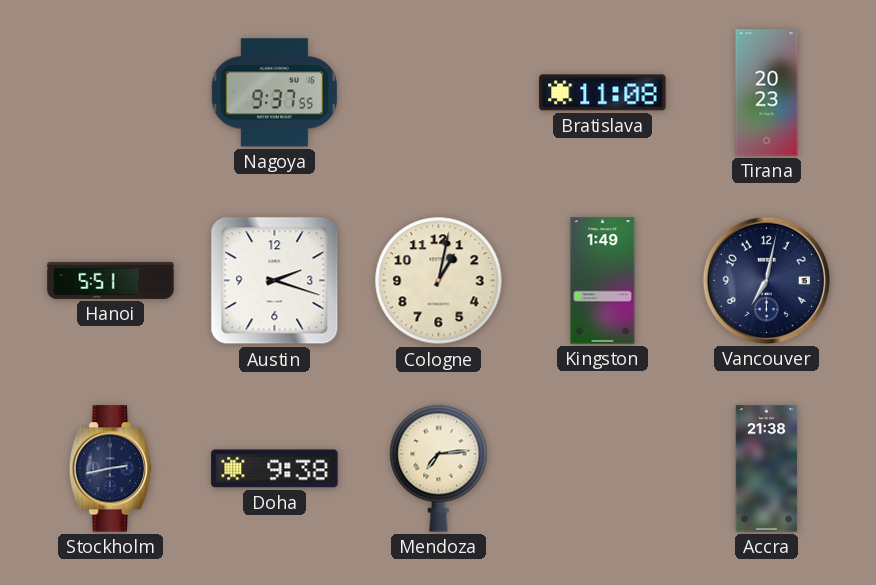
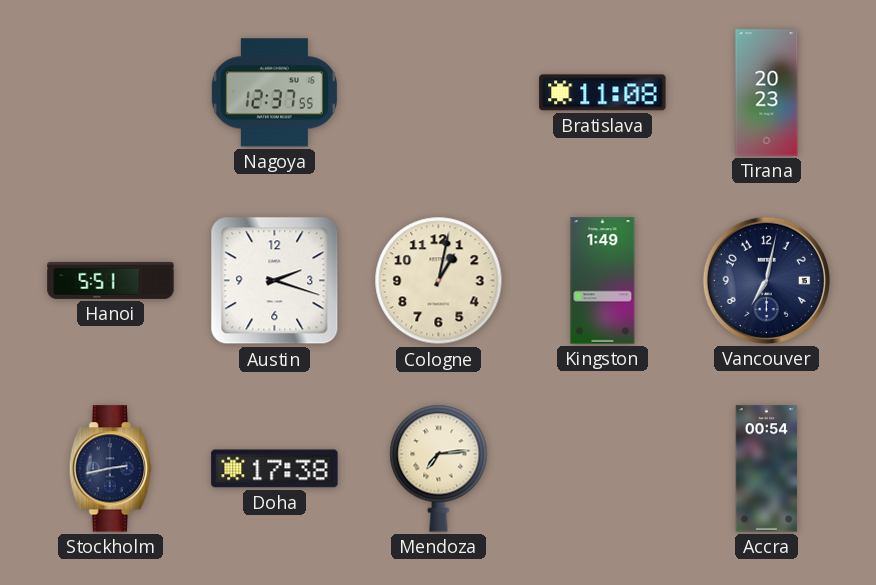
Nagoya: 9:37 -> 12:37
Doha: 9:38 -> 17:38
Accra: 21:38 -> 00:54
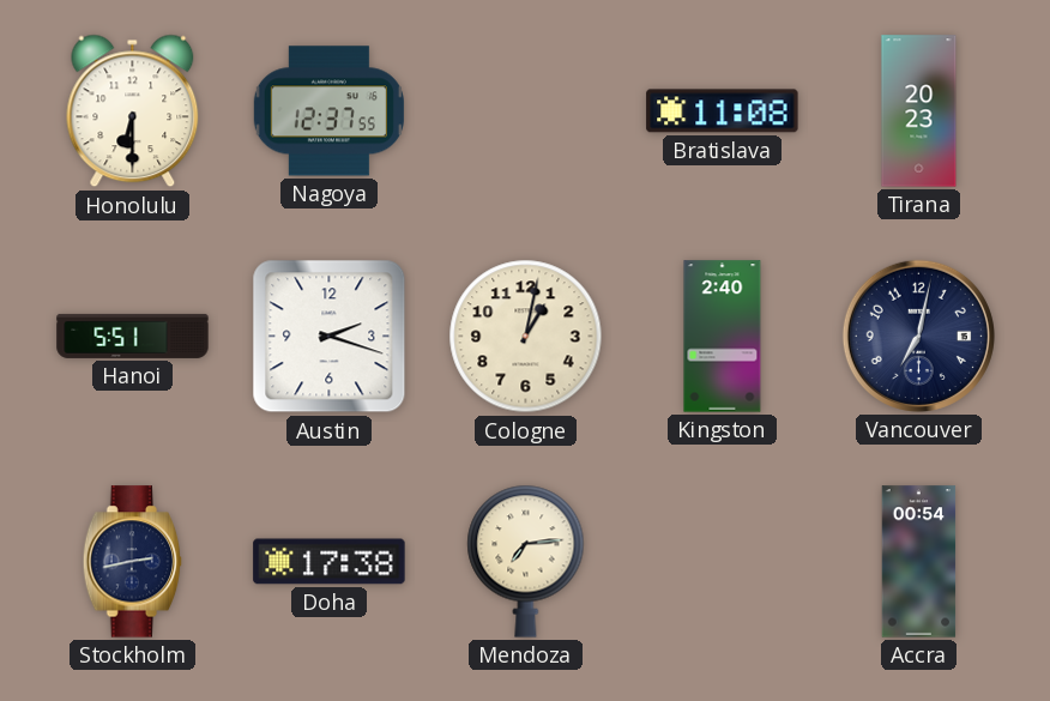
Honolulu: none -> 6:30
Kingston: 1:49 -> 2:40
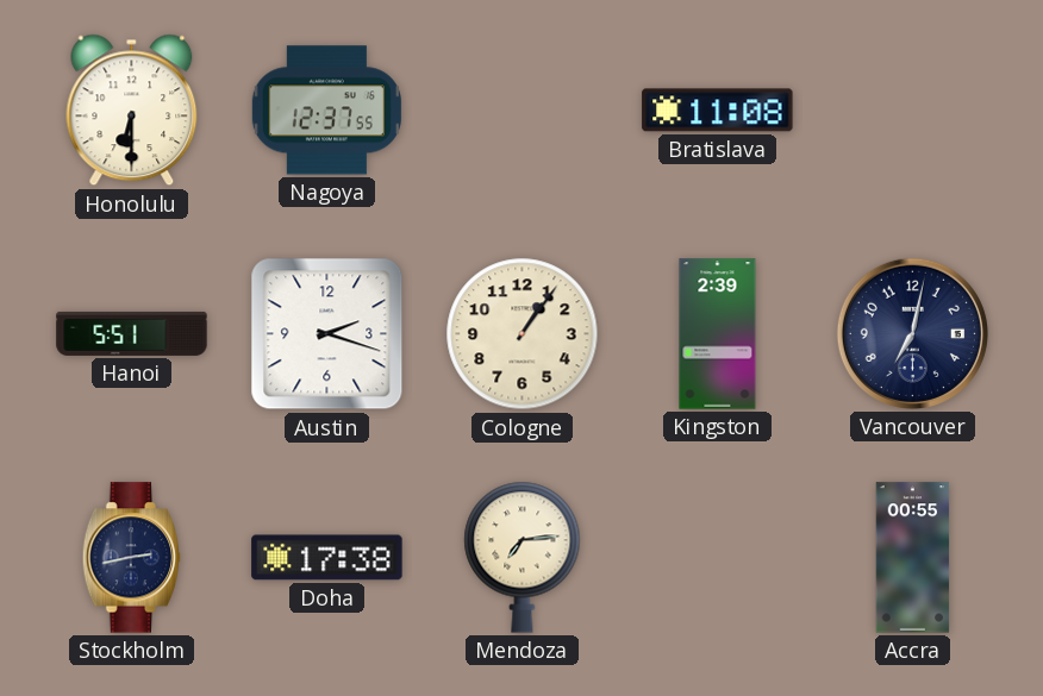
Tirana: 20:23 -> none
Cologne: 1:02 -> 1:06
Kingston: 2:40 -> 2:39
Accra: 00:54 -> 00:55
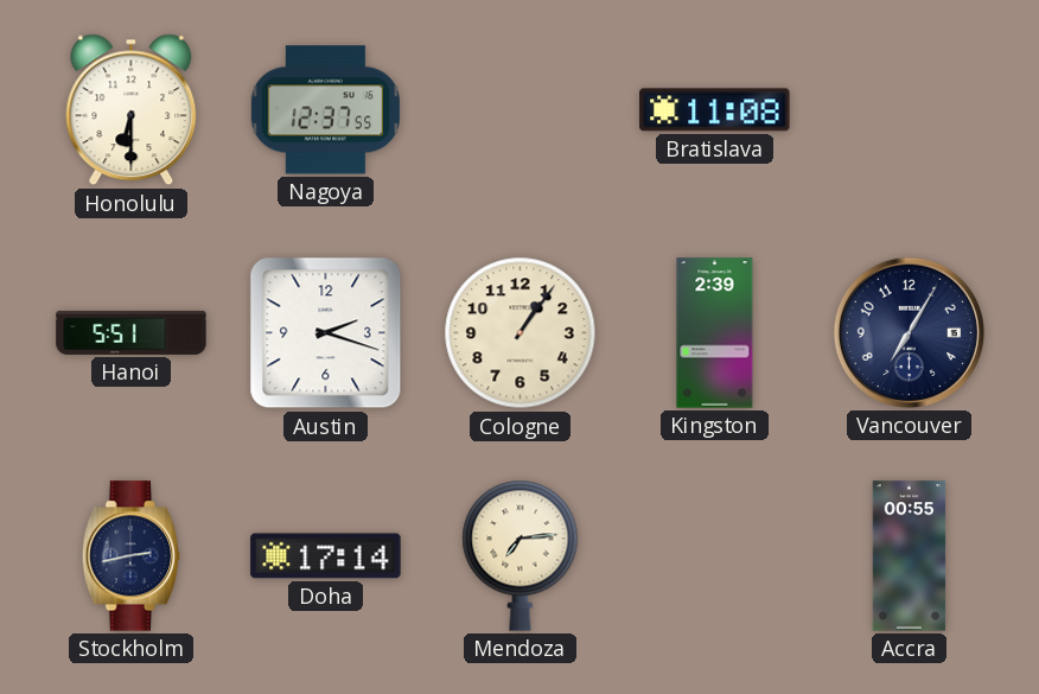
Vancouver: 7:02 -> 7:05
Doha: 17:38 -> 17:14
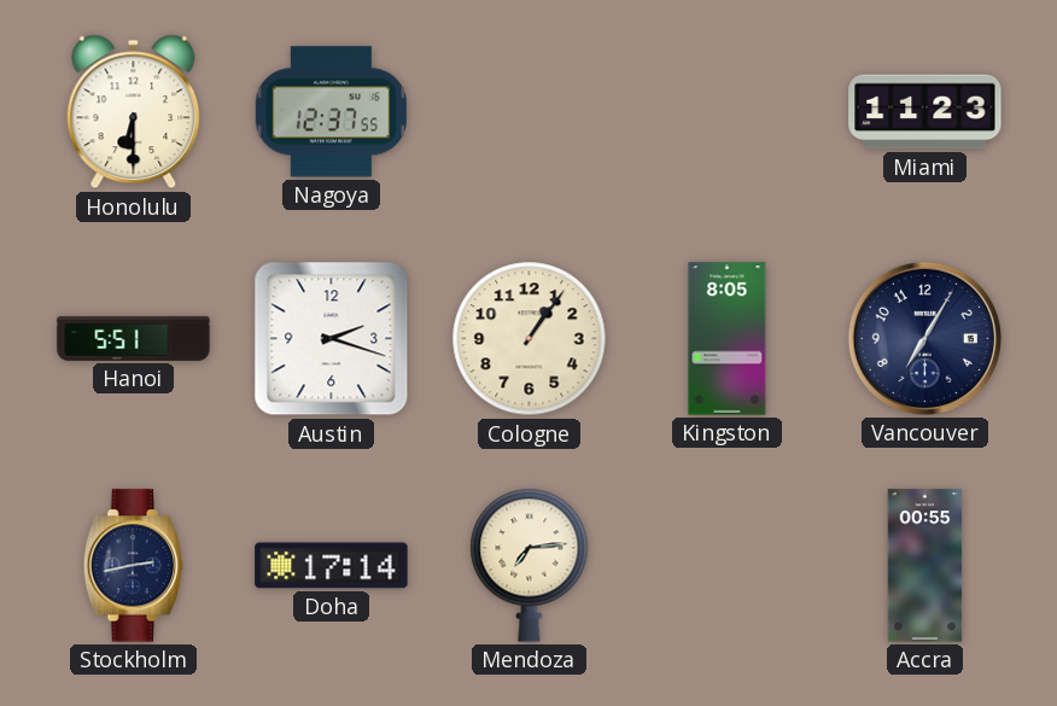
Bratislava: 11:08 -> none
Miami: none -> 11:23
Kingston: 2:39 -> 8:05
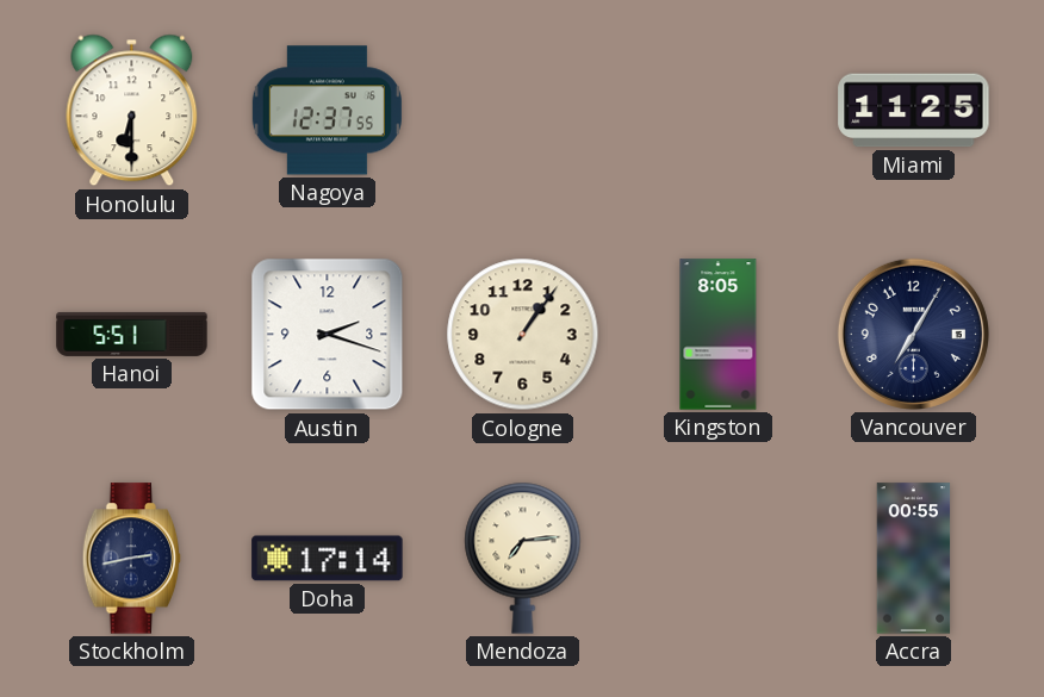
Miami: 11:23 -> 11:25
